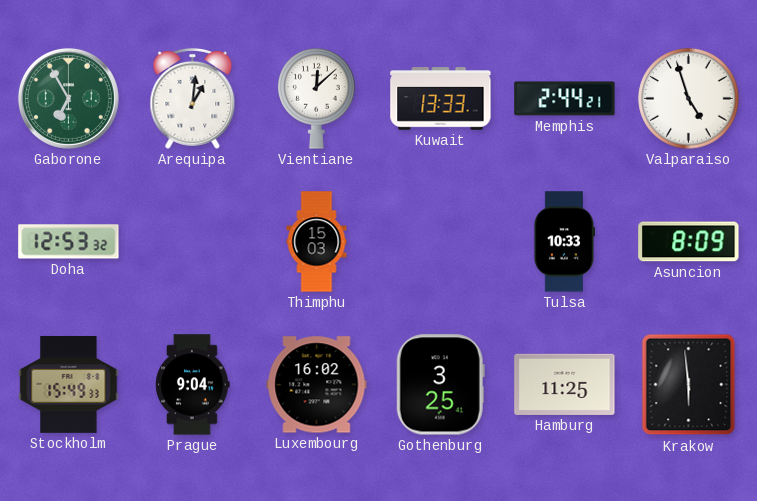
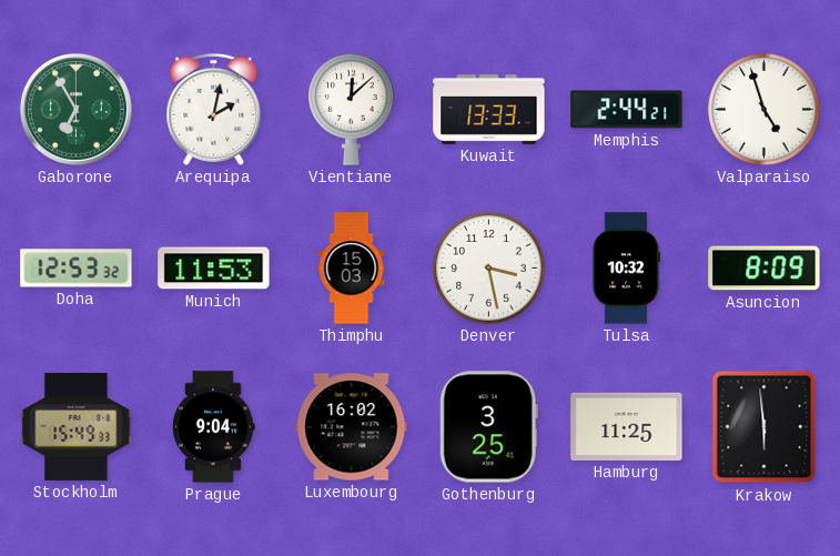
Arequipa: 1:01 -> 2:02
Munich: none -> 11:53
Denver: none -> 3:28
Tulsa: 10:33 -> 10:32
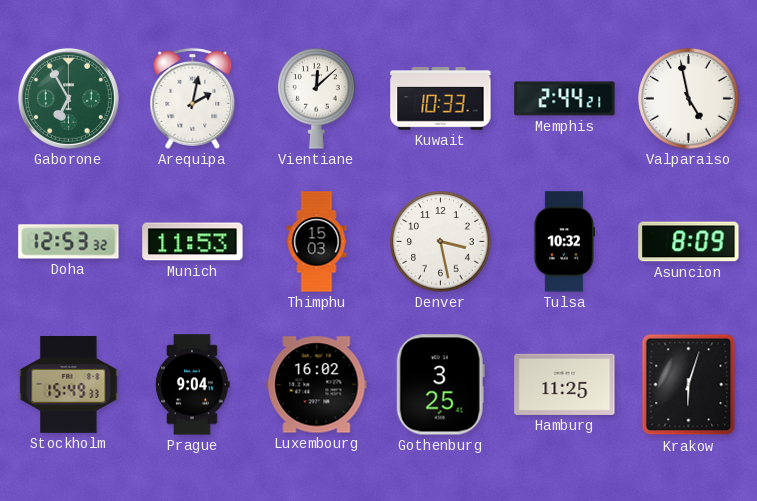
Kuwait: 13:33 -> 10:33
Valparaiso: 4:57 -> 4:58
Krakow: 5:59 -> 6:03
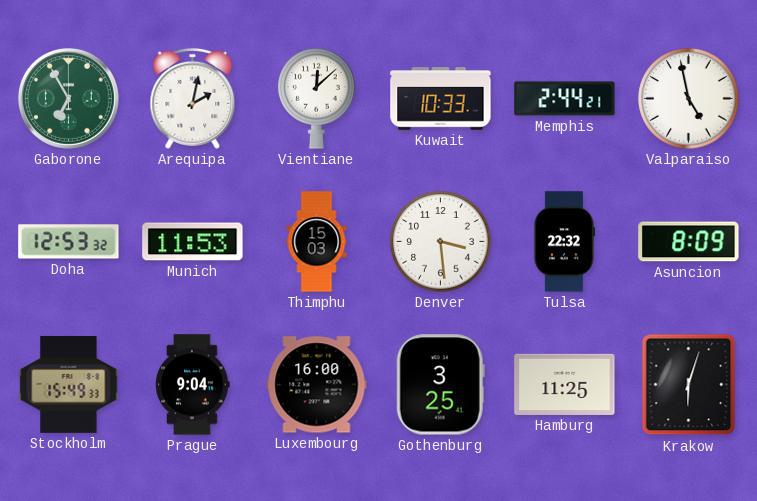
Denver: 3:28 -> 3:29
Tulsa: 10:32 -> 22:32
Luxembourg: 16:02 -> 16:00
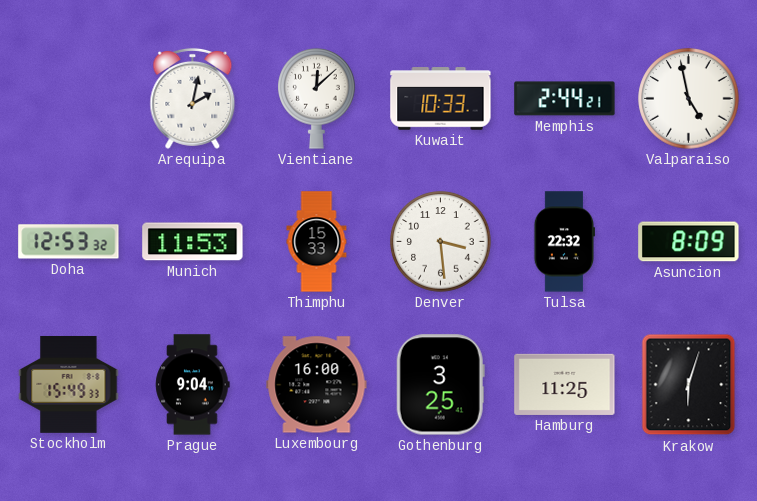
Gaborone: 6:55 -> none
Thimphu: 15:03 -> 15:33
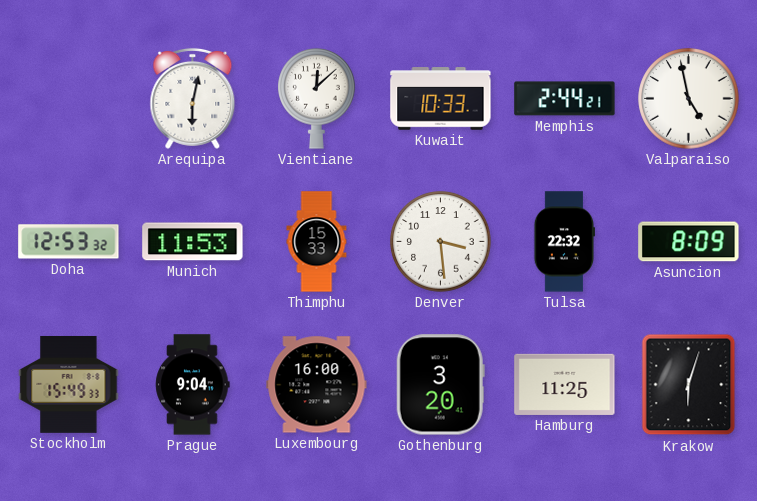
Arequipa: 2:02 -> 6:02
Gothenburg: 3:25 -> 3:20
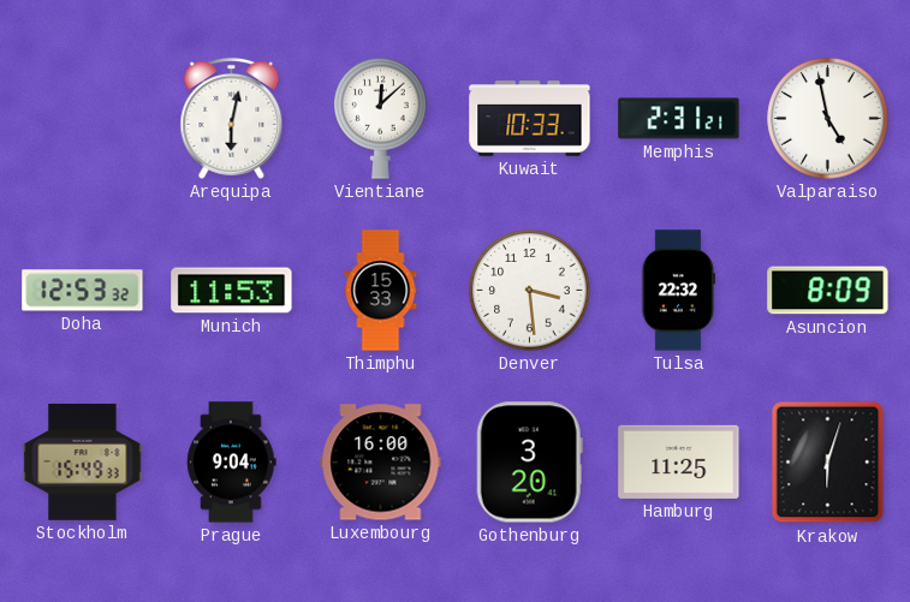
Memphis: 2:44 -> 2:31
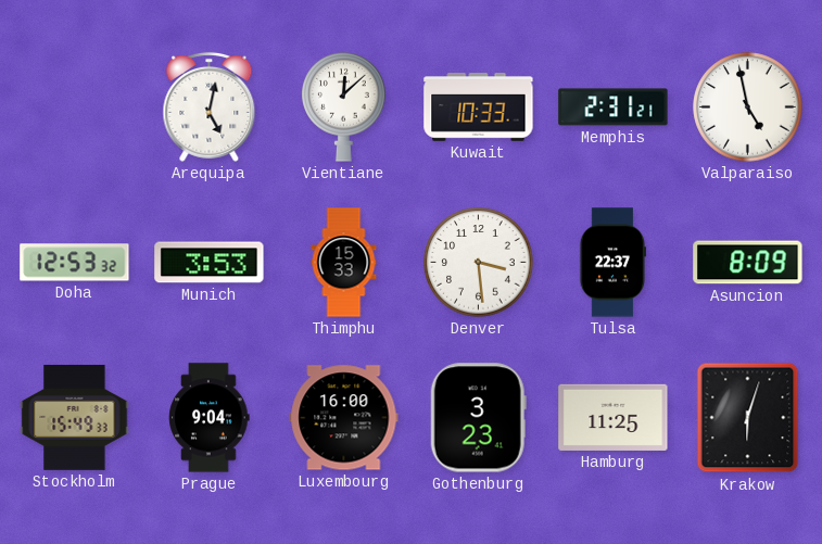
Arequipa: 6:02 -> 5:02
Munich: 11:53 -> 3:53
Tulsa: 22:32 -> 22:37
Gothenburg: 3:20 -> 3:23
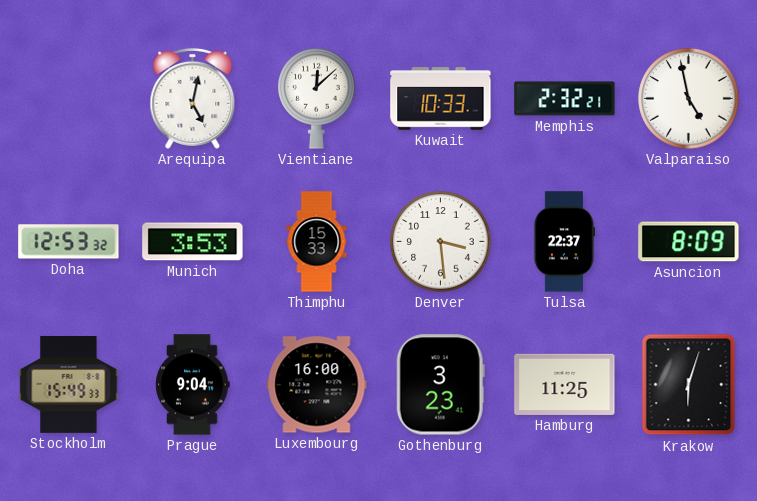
Memphis: 2:31 -> 2:32
